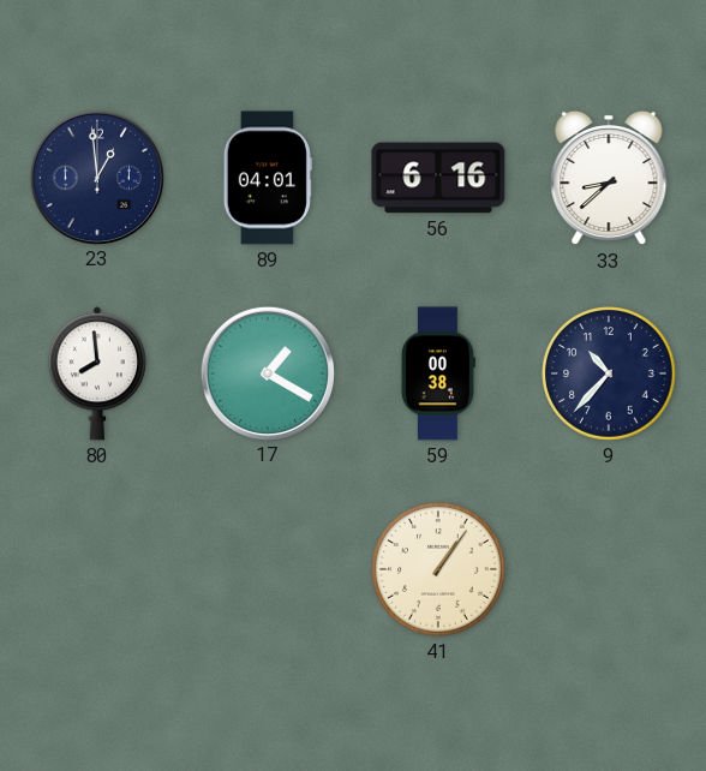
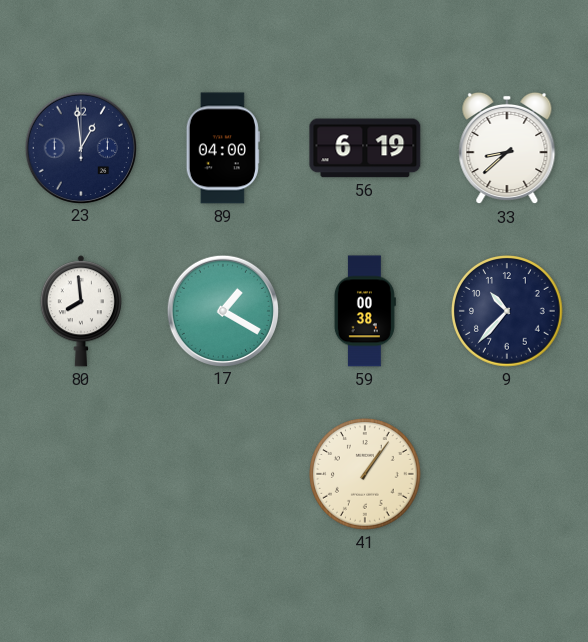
89: 04:01 -> 04:00
56: 6:16 -> 6:19
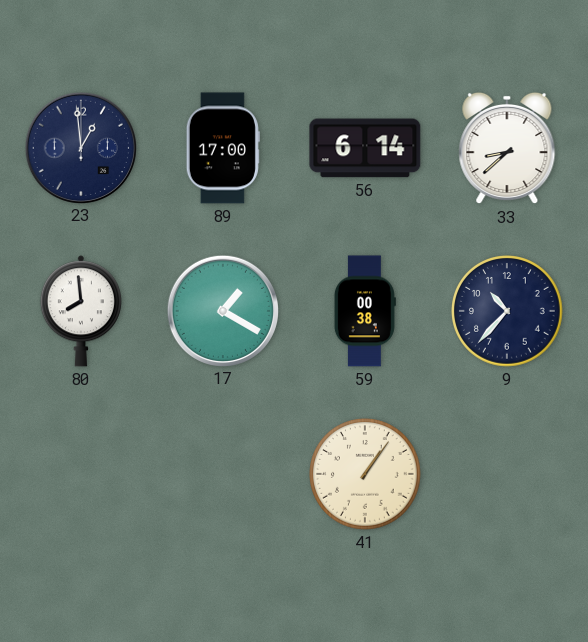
89: 04:00 -> 17:00
56: 6:19 -> 6:14
